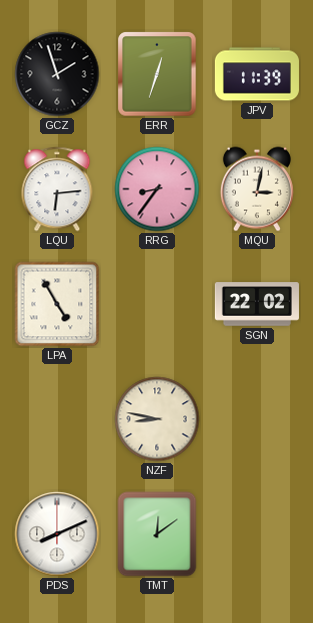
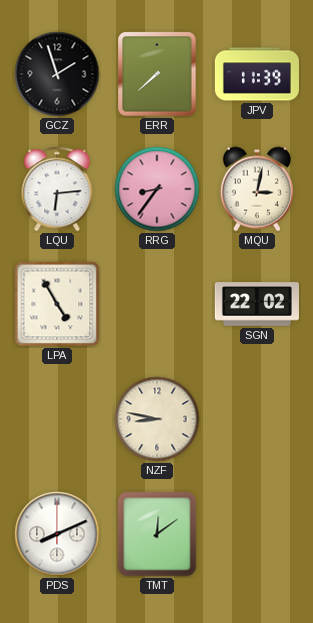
ERR: 12:33 -> 7:38
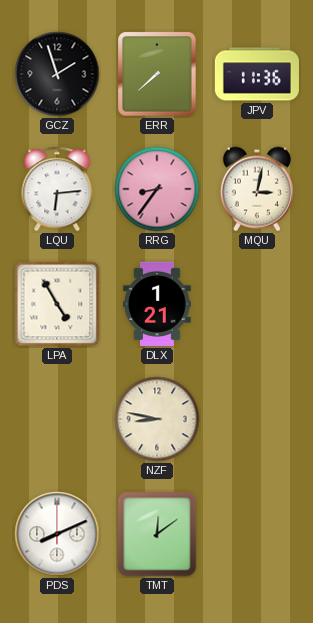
JPV: 11:39 -> 11:36
DLX: none -> 1:21
SGN: 22:02 -> none
